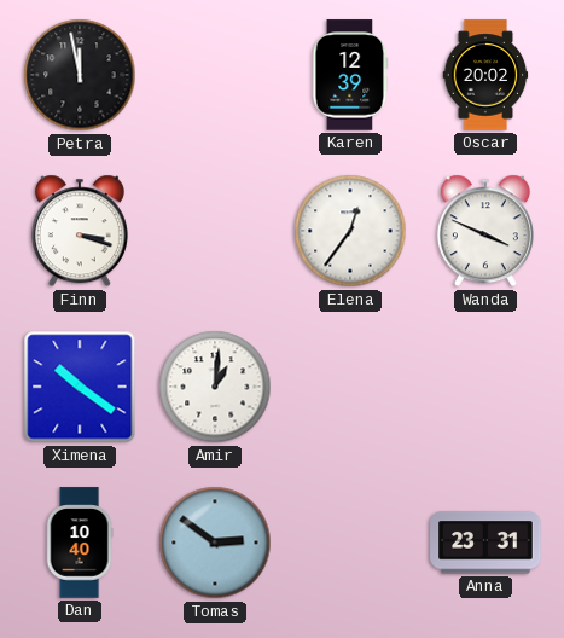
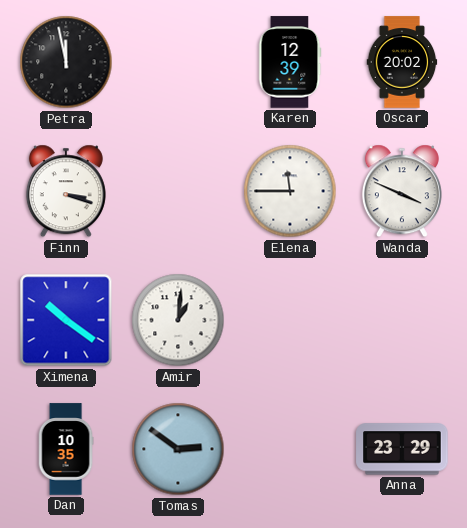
Elena: 12:36 -> 11:45
Dan: 10:40 -> 10:35
Anna: 23:31 -> 23:29
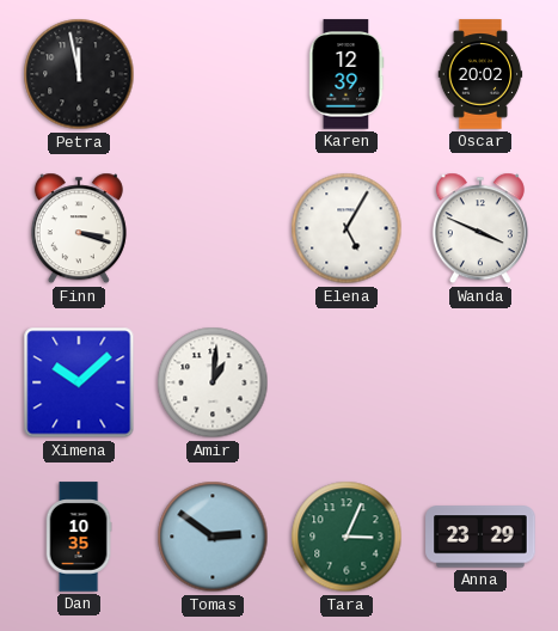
Elena: 11:45 -> 5:05
Ximena: 10:21 -> 10:08
Tara: none -> 3:04
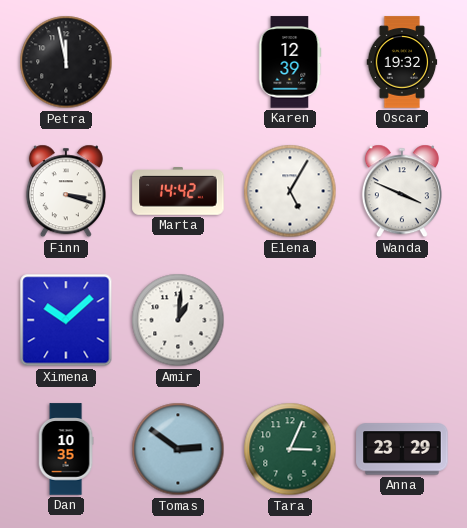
Oscar: 20:02 -> 19:32
Marta: none -> 14:42
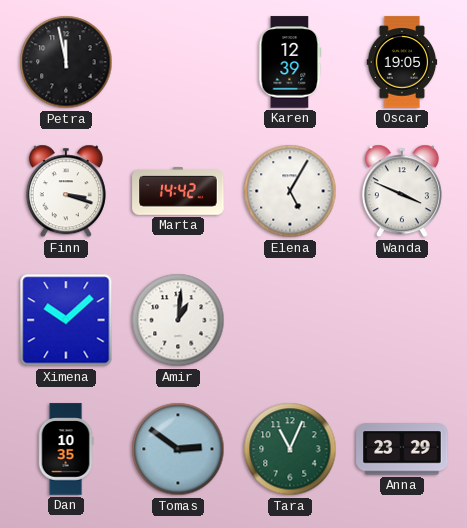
Oscar: 19:32 -> 19:05
Tara: 3:04 -> 11:04
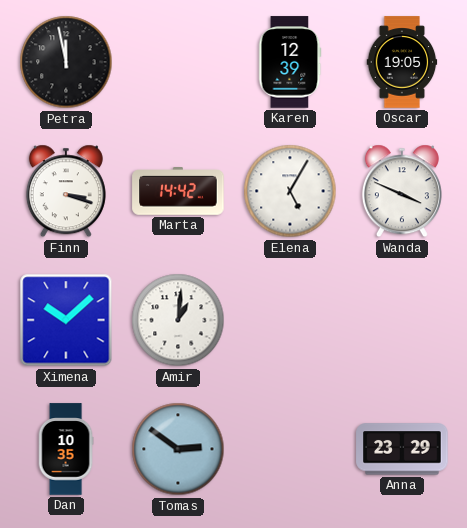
Tara: 11:04 -> none
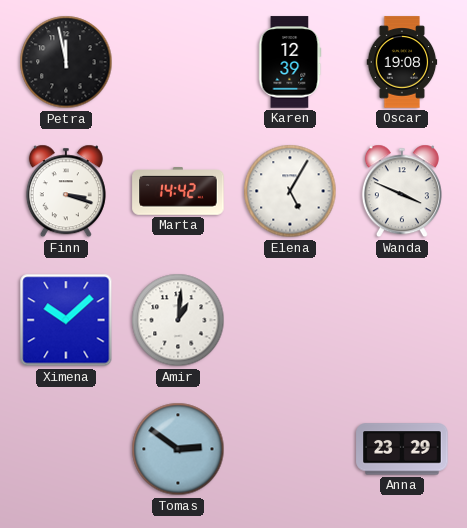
Oscar: 19:05 -> 19:08
Dan: 10:35 -> none
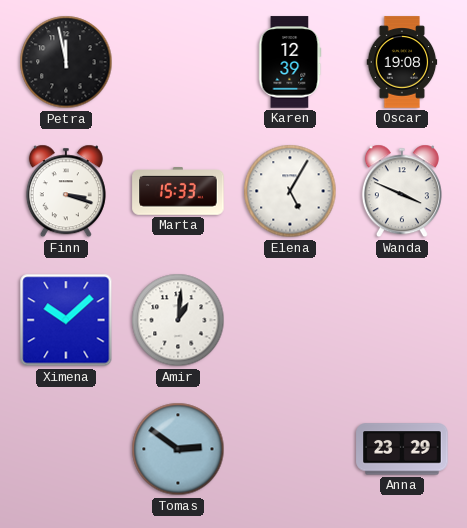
Marta: 14:42 -> 15:33
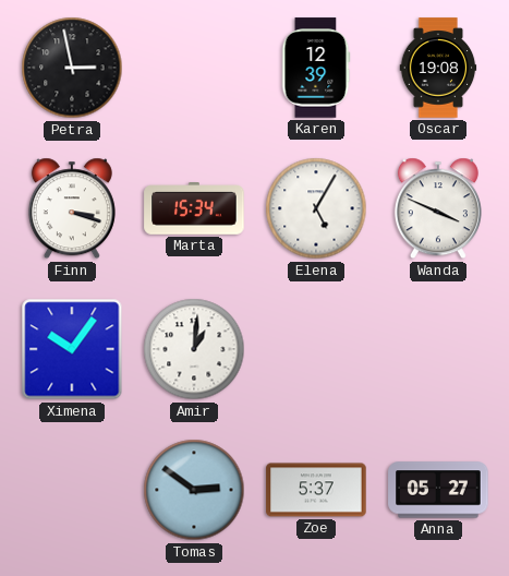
Petra: 11:58 -> 2:58
Marta: 15:33 -> 15:34
Ximena: 10:08 -> 10:06
Zoe: none -> 5:37
Anna: 23:29 -> 05:27
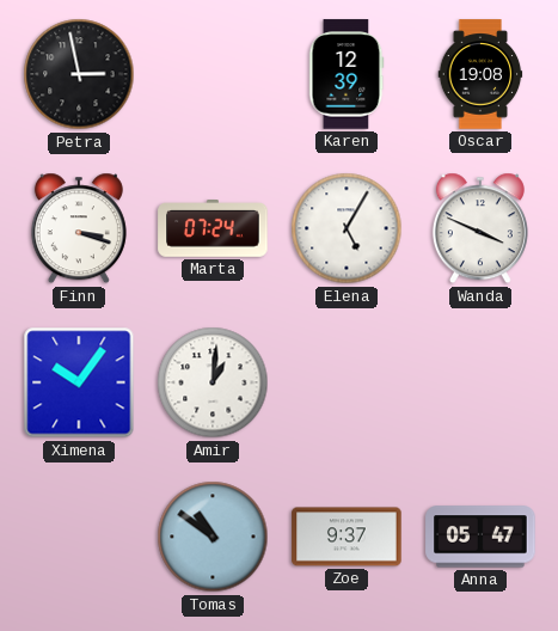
Marta: 15:34 -> 07:24
Tomas: 2:51 -> 10:51
Zoe: 5:37 -> 9:37
Anna: 05:27 -> 05:47
